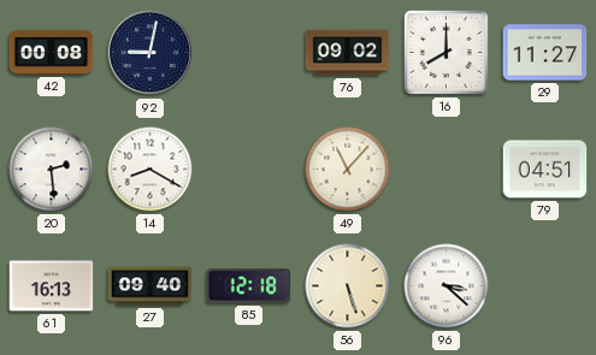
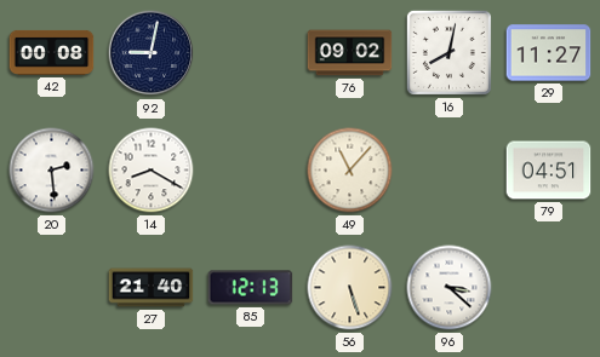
16: 8:00 -> 8:02
61: 16:13 -> none
27: 09:40 -> 21:40
85: 12:18 -> 12:13
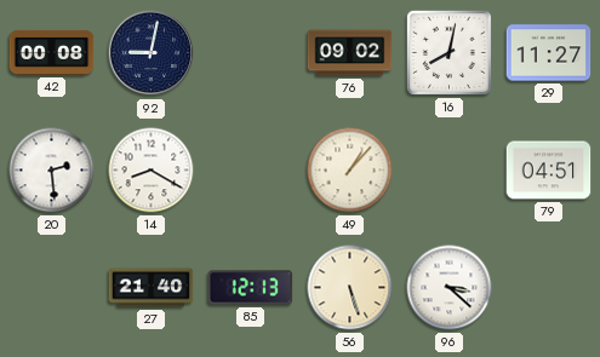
49: 11:07 -> 1:07
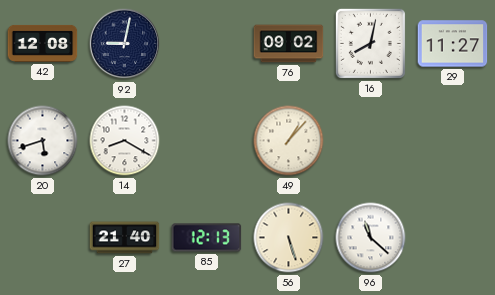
42: 00:08 -> 12:08
20: 2:29 -> 5:42
79: 04:51 -> none
96: 3:22 -> 11:22
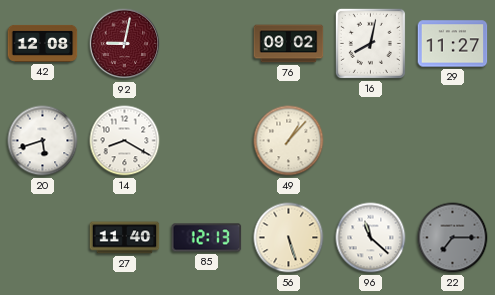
92 dial: navy -> burgundy
27: 21:40 -> 11:40
22: none -> 7:15
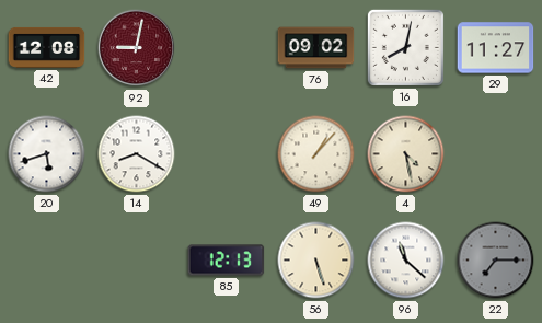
4: none -> 4:28
27: 11:40 -> none
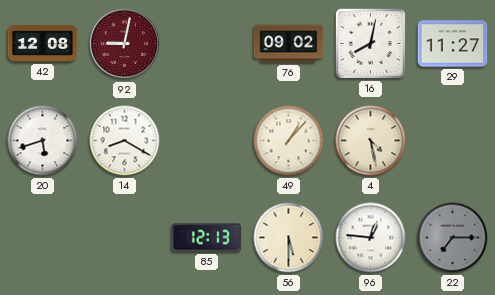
56: 5:27 -> 5:30
96: 11:22 -> 12:46
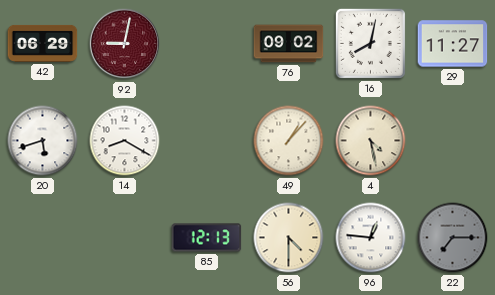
42: 12:08 -> 06:29
56: 5:30 -> 4:30
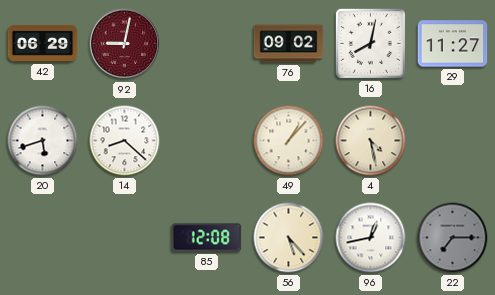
14: 8:20 -> 8:22
85: 12:13 -> 12:08
56: 4:30 -> 5:23
96: 12:46 -> 12:43
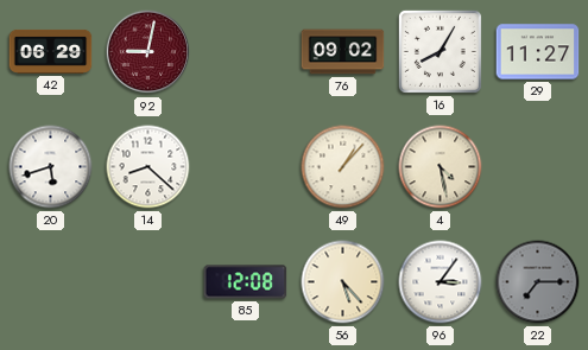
16: 8:02 -> 8:05
96: 12:43 -> 3:06
